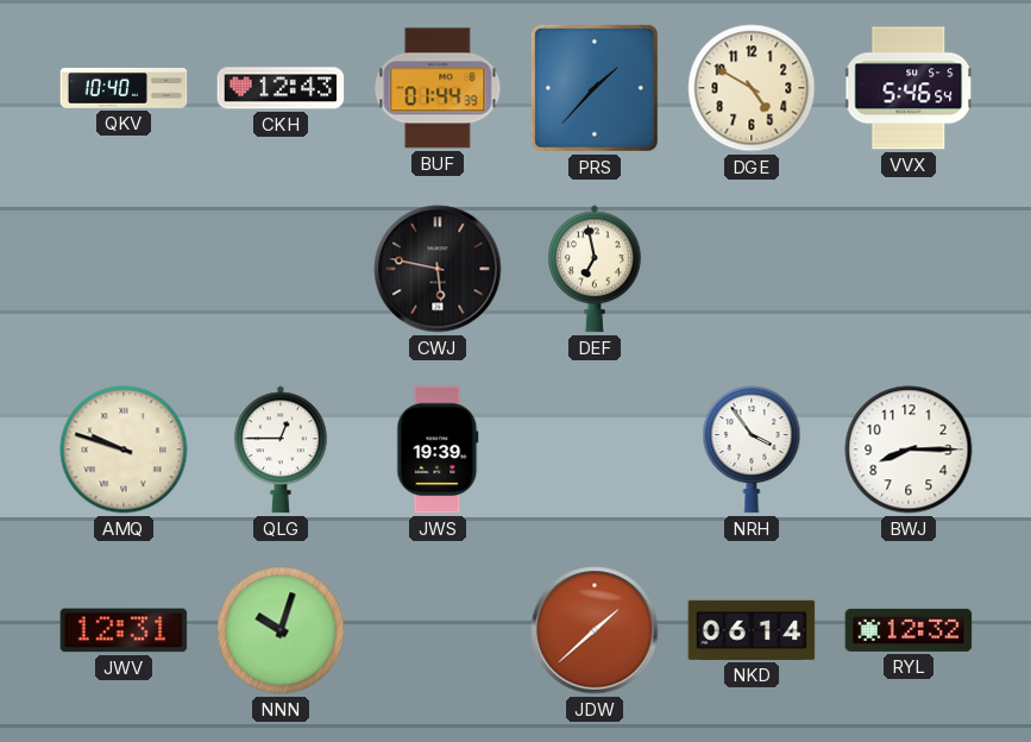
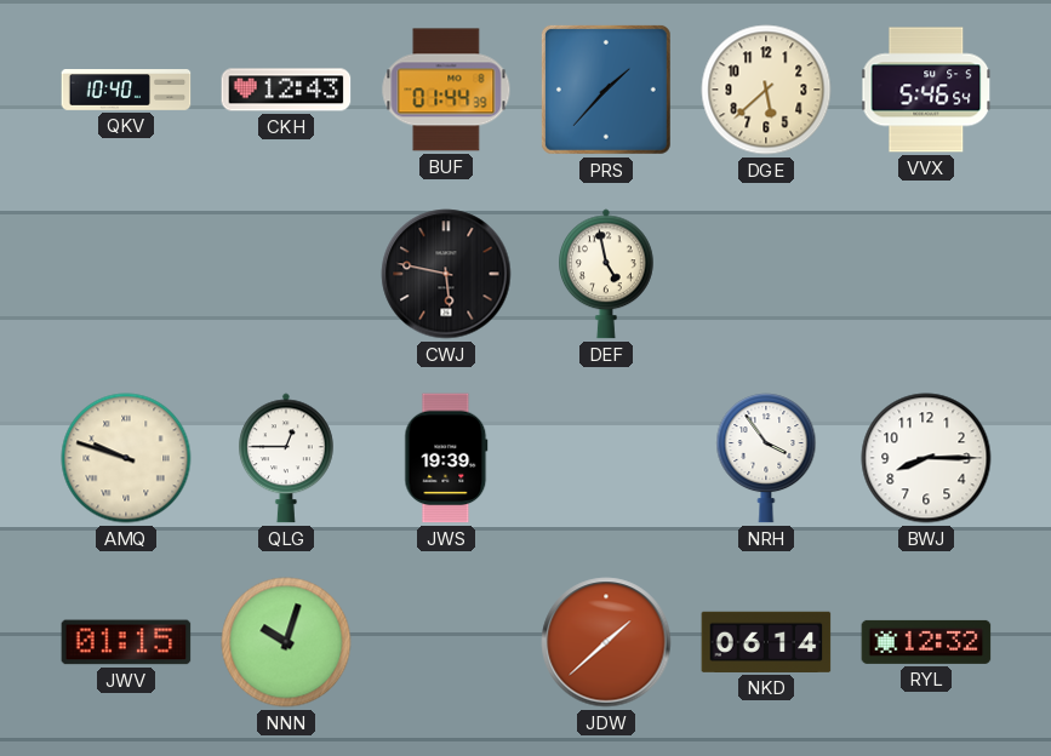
DGE: 4:50 -> 5:38
DEF: 6:58 -> 4:58
JWV: 12:31 -> 01:15
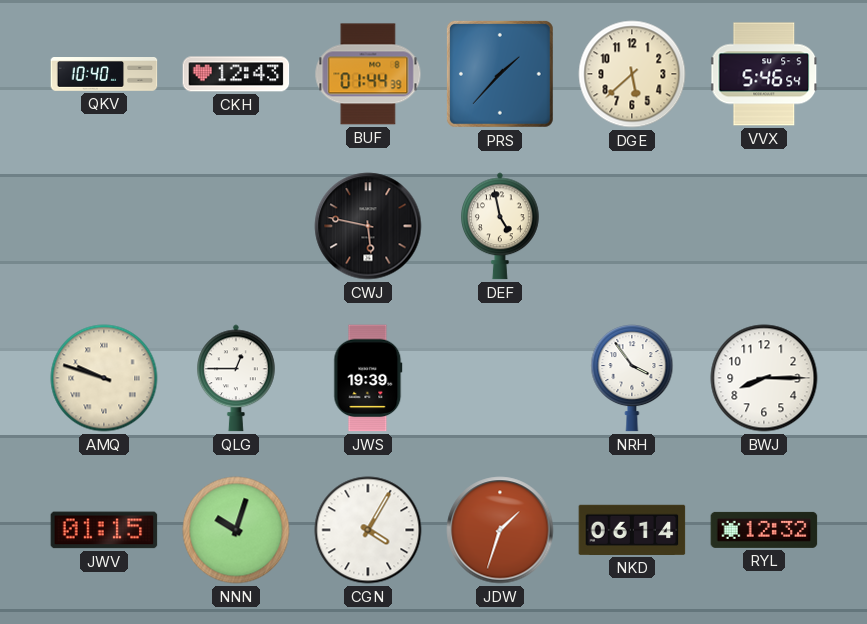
CGN: none -> 4:05
JDW: 1:38 -> 1:33
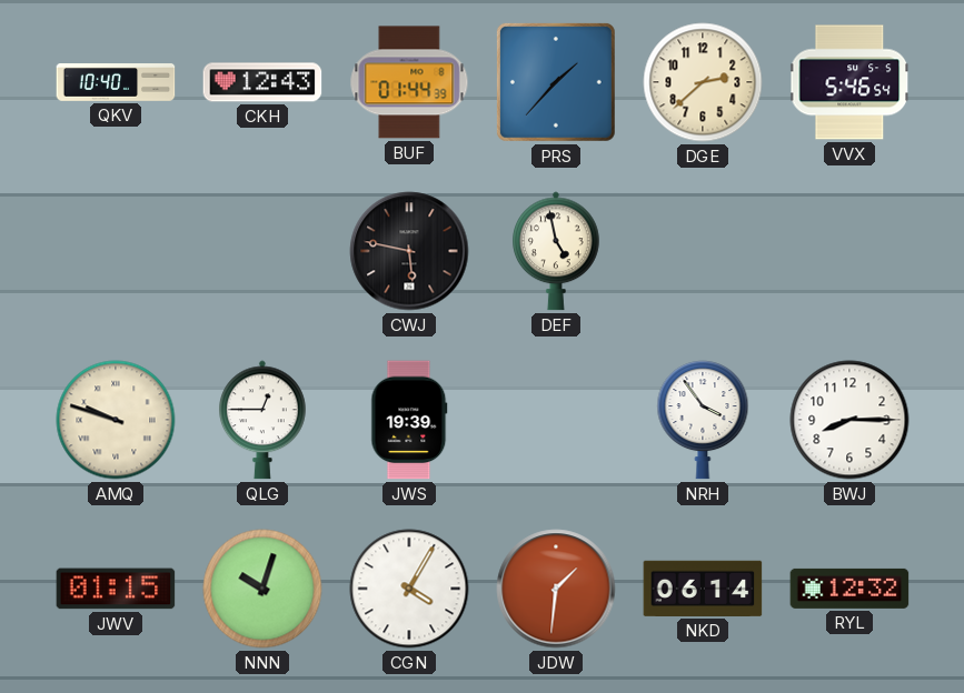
DGE: 5:38 -> 2:38
JDW: 1:33 -> 1:31
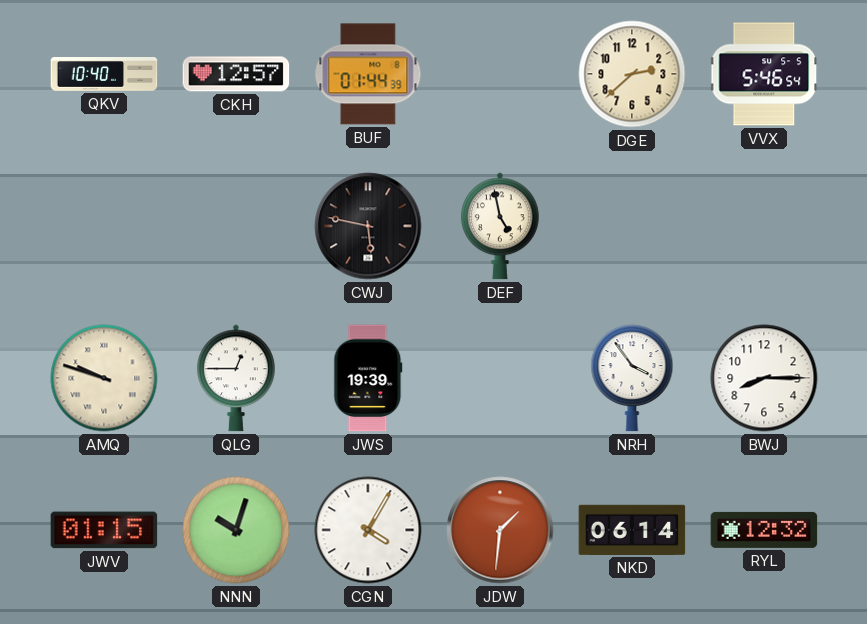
CKH: 12:43 -> 12:57
PRS: 1:37 -> none
